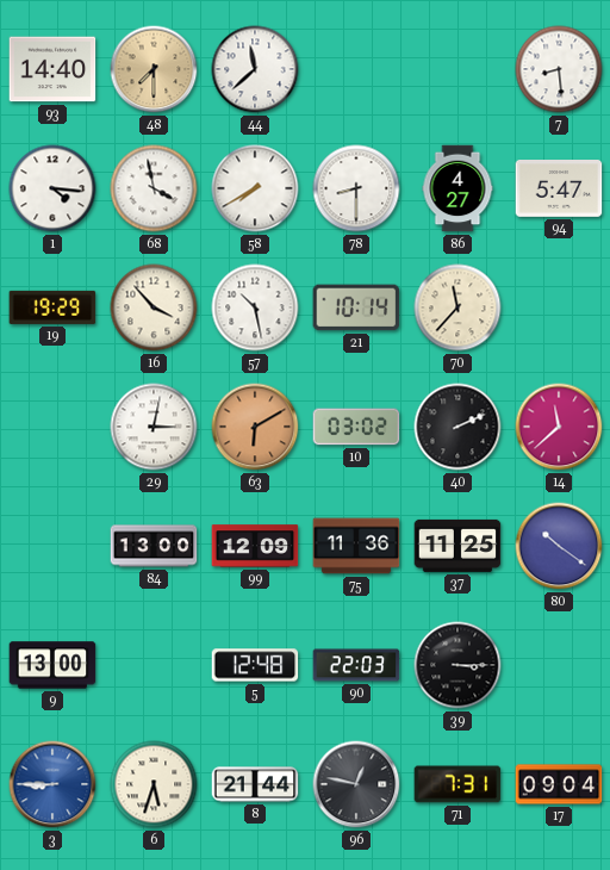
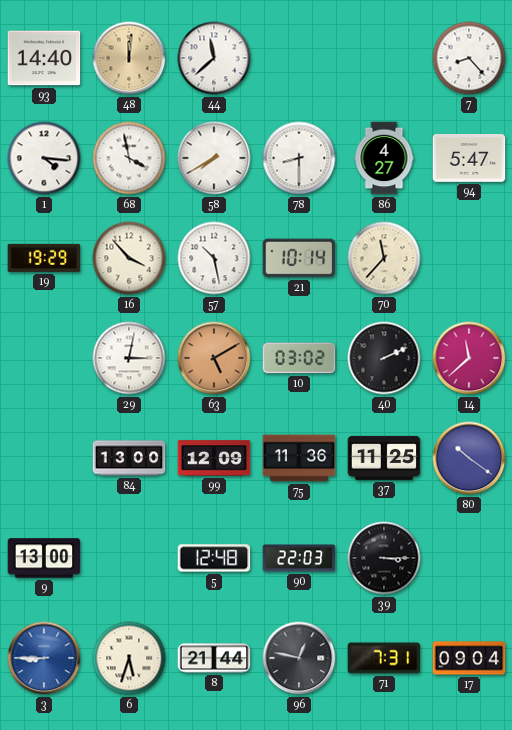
48: 7:30 -> 12:01
7: 8:29 -> 8:23
63: 6:10 -> 5:10
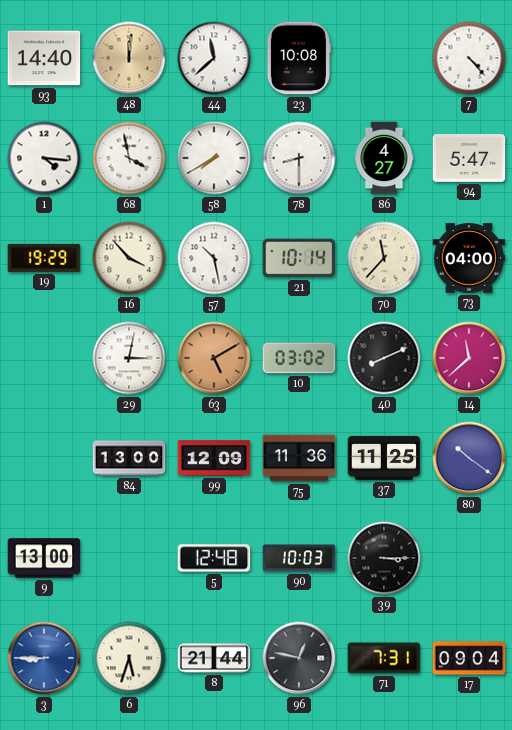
23: none -> 10:08
7: 8:23 -> 4:23
73: none -> 04:00
40: 2:11 -> 8:11
90: 22:03 -> 10:03
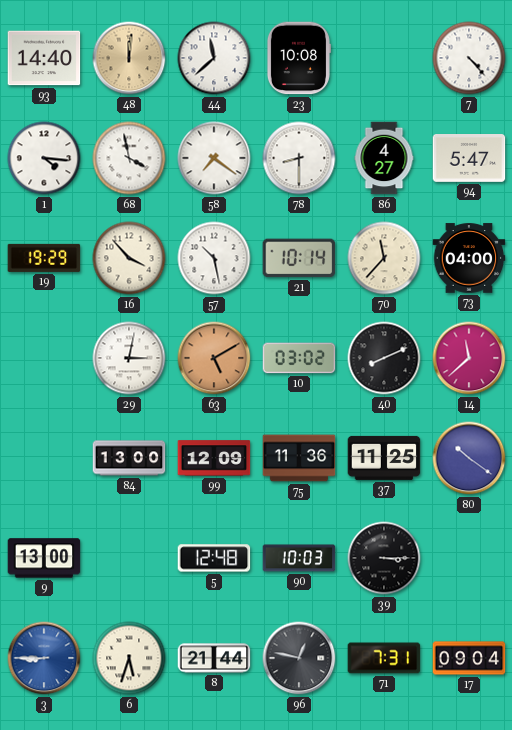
58: 7:40 -> 7:21
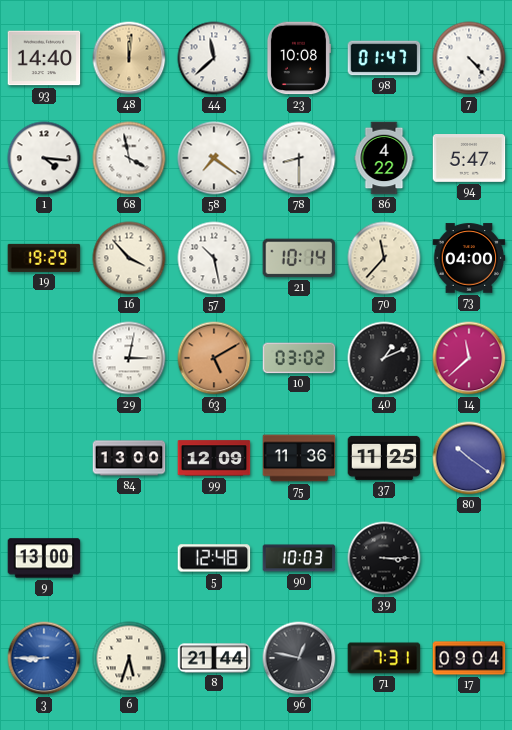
98: none -> 01:47
86: 4:27 -> 4:22
40: 8:11 -> 1:11
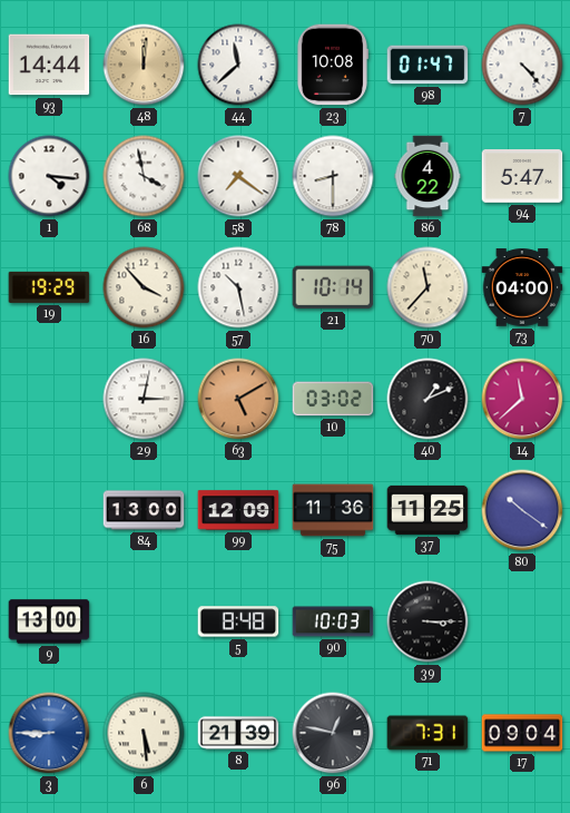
93: 14:40 -> 14:44
5: 12:48 -> 8:48
6: 5:33 -> 5:29
8: 21:44 -> 21:39
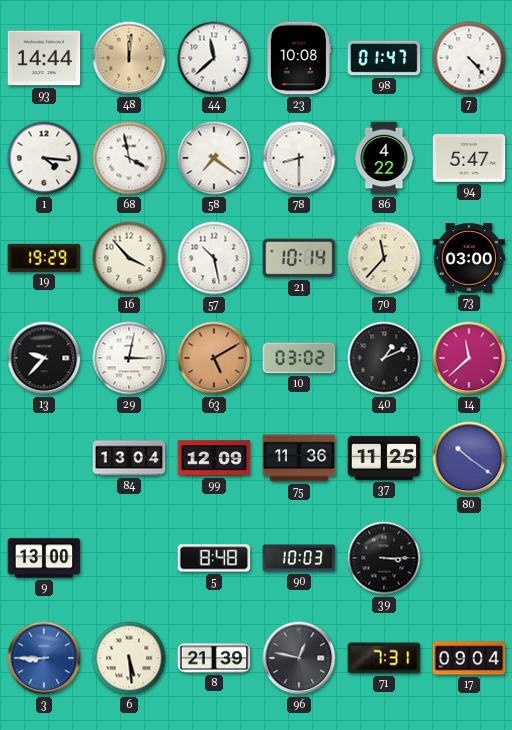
73: 04:00 -> 03:00
13: none -> 9:37
84: 13:00 -> 13:04
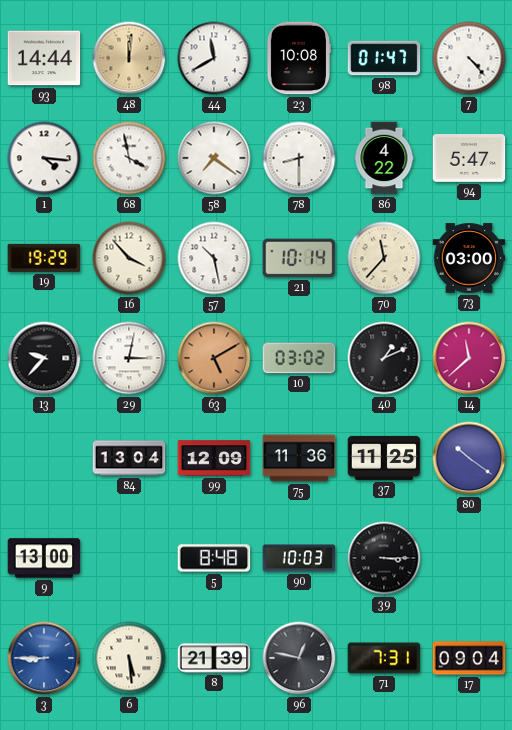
44: 11:38 -> 11:40
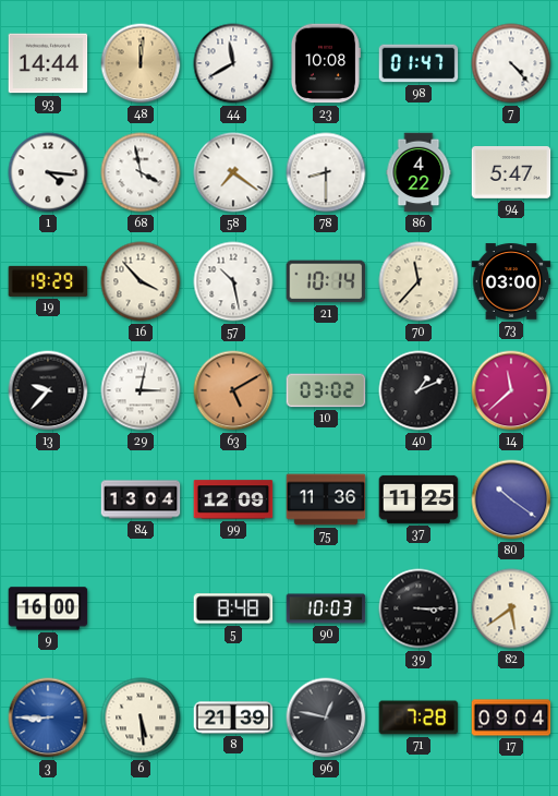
9: 13:00 -> 16:00
82: none -> 5:39
71: 7:31 -> 7:28
